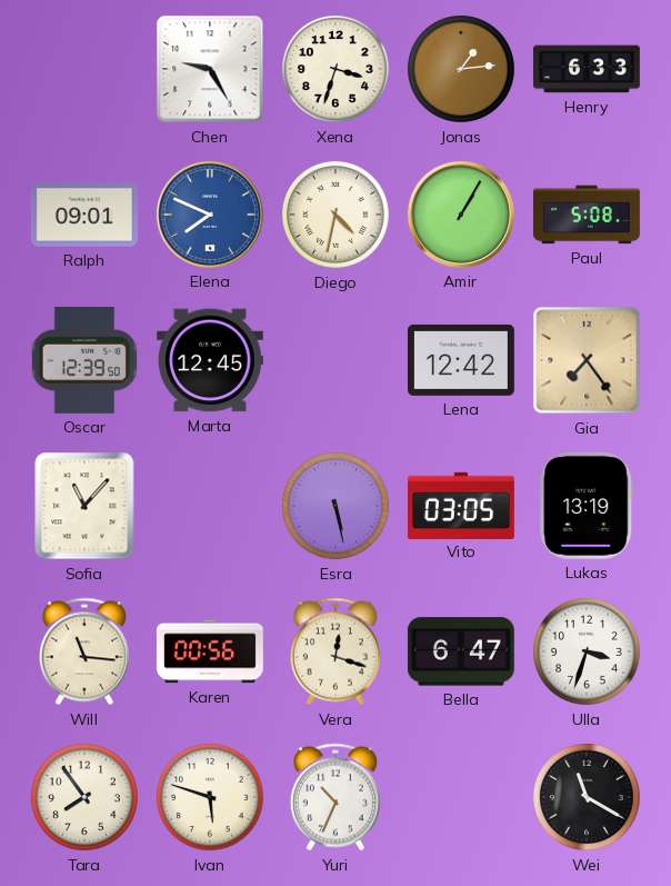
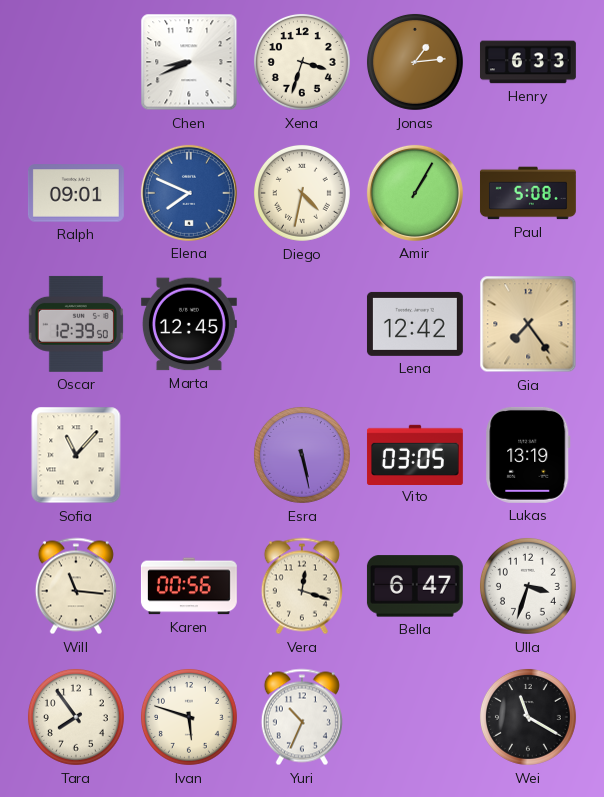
Chen: 9:25 -> 8:41
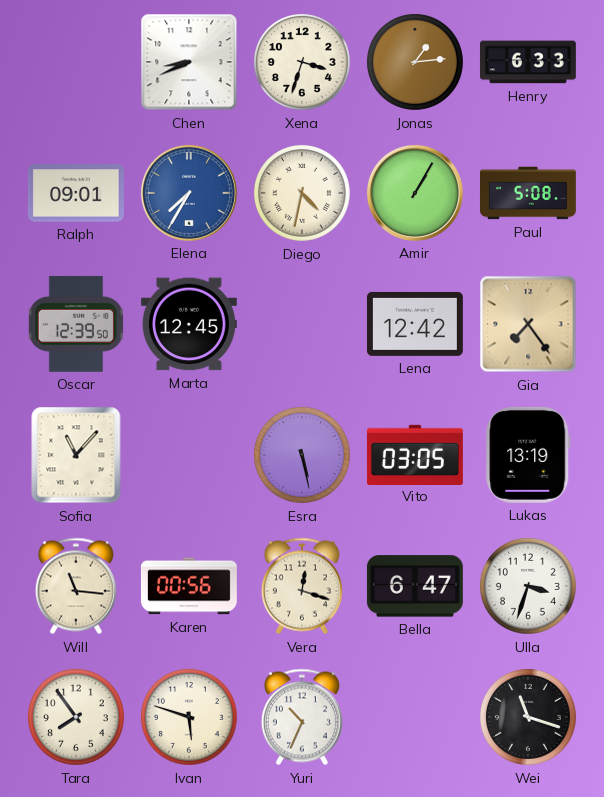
Elena: 7:49 -> 7:35
Wei: 11:20 -> 11:18
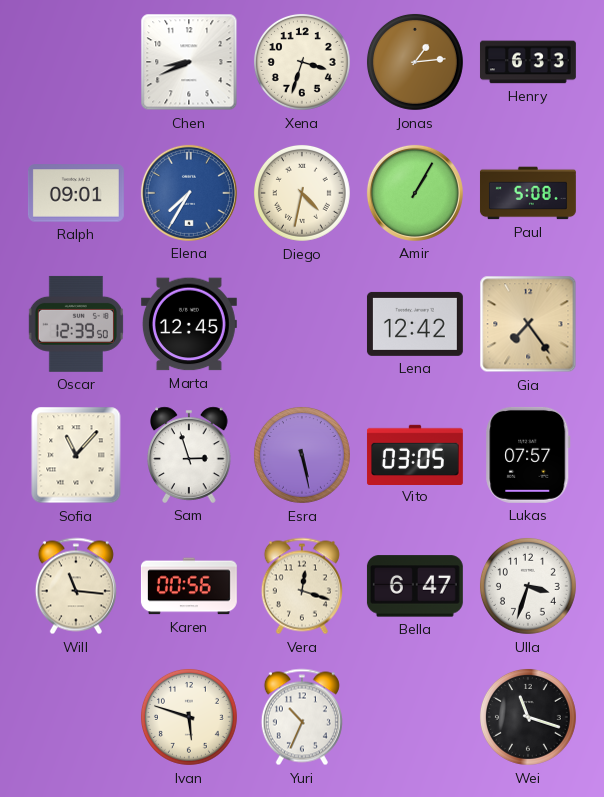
Sam: none -> 2:57
Lukas: 13:19 -> 07:57
Tara: 7:54 -> none
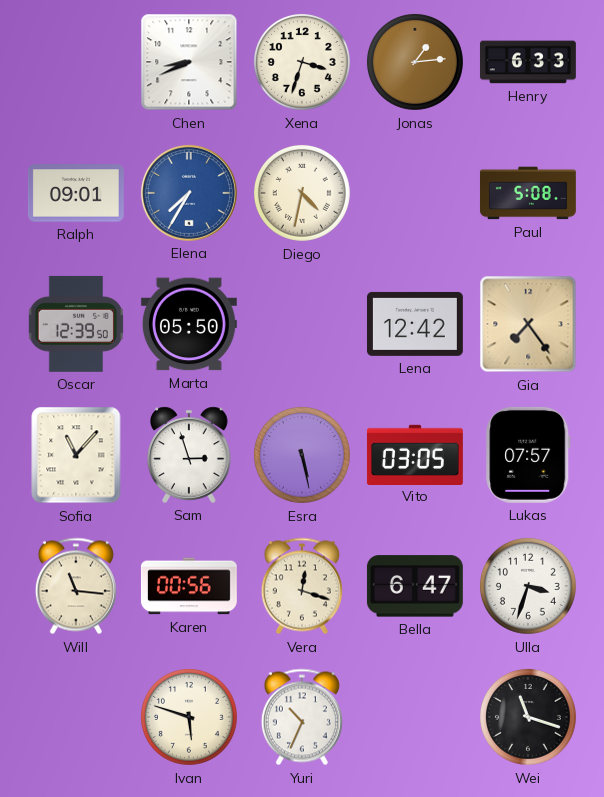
Amir: 1:05 -> none
Marta: 12:45 -> 05:50
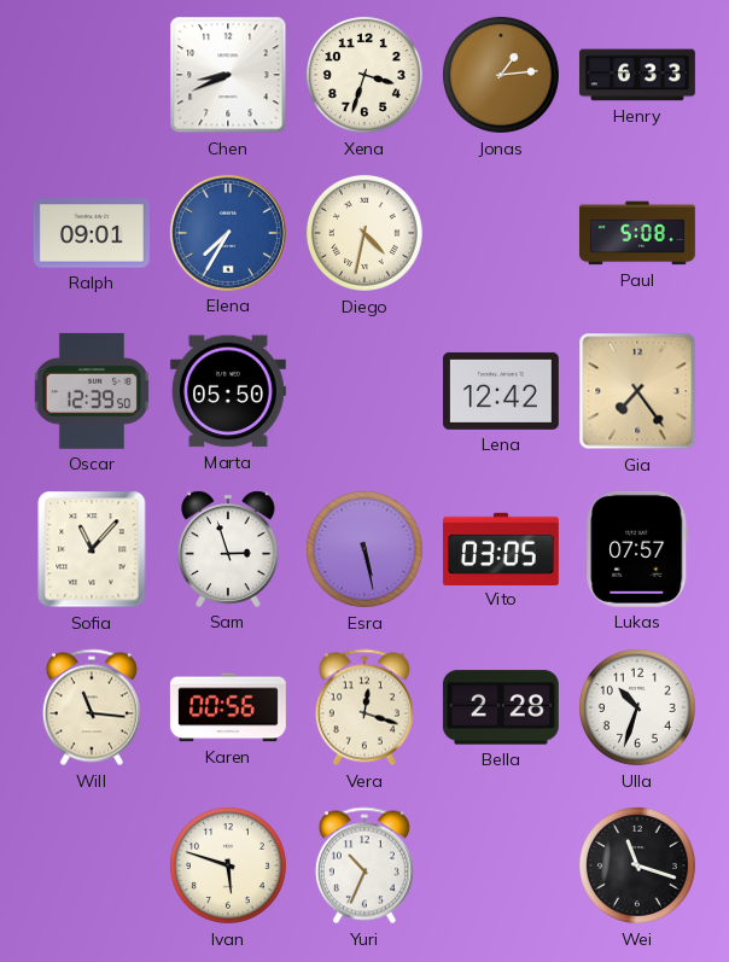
Bella: 6:47 -> 2:28
Ulla: 3:33 -> 10:33
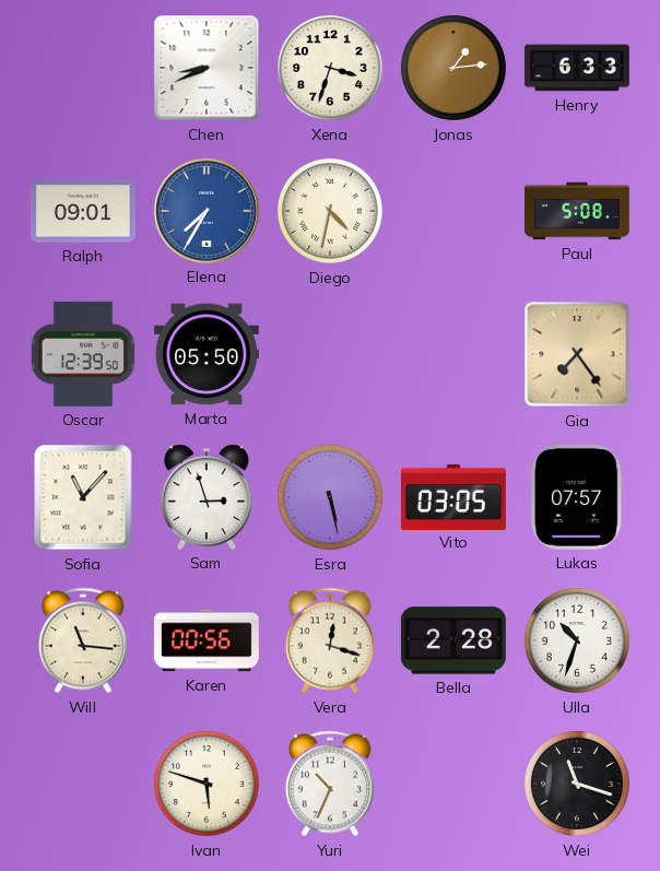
Lena: 12:42 -> none
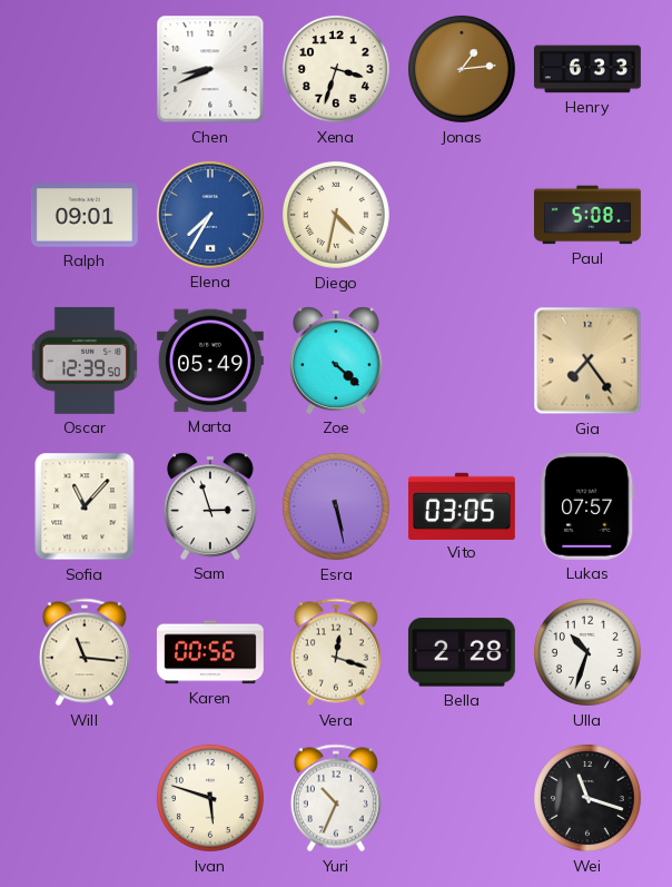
Marta: 05:50 -> 05:49
Zoe: none -> 4:22
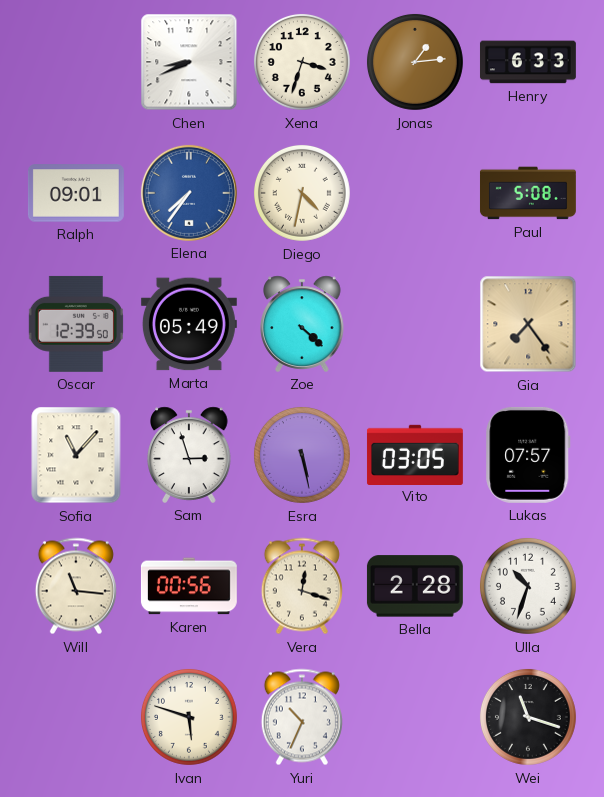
Elena: 7:35 -> 7:36
